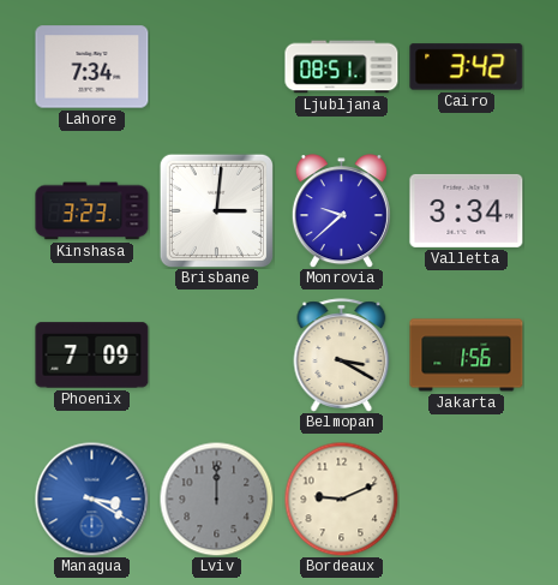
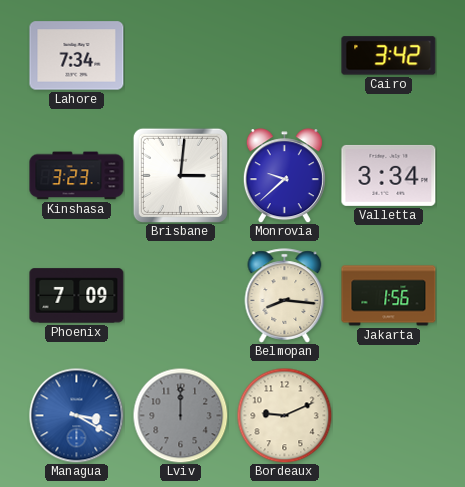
Ljubljana: 08:51 -> none
Belmopan: 3:20 -> 8:16
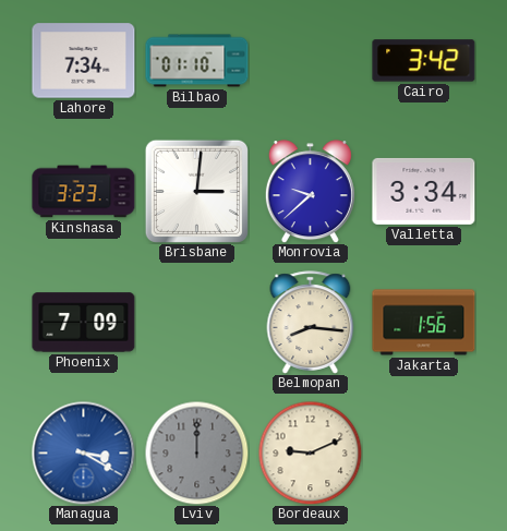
Bilbao: none -> 01:10
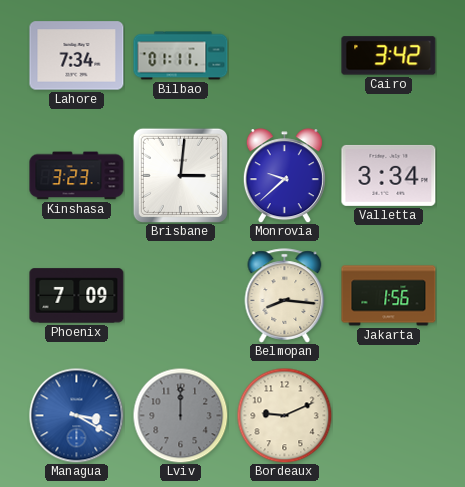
Bilbao: 01:10 -> 01:11
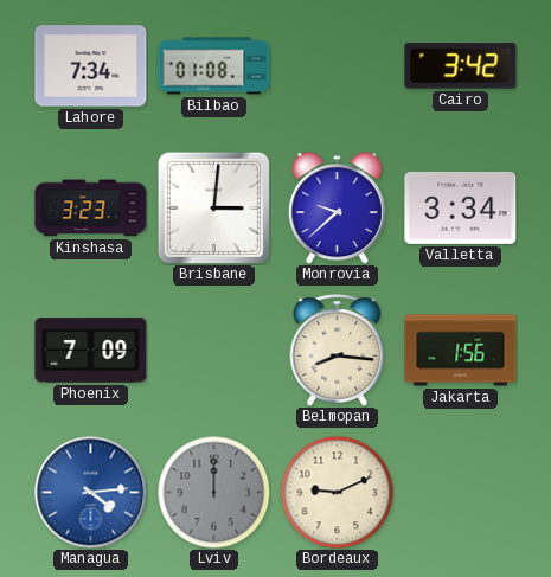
Bilbao: 01:11 -> 01:08
Managua: 3:20 -> 4:14
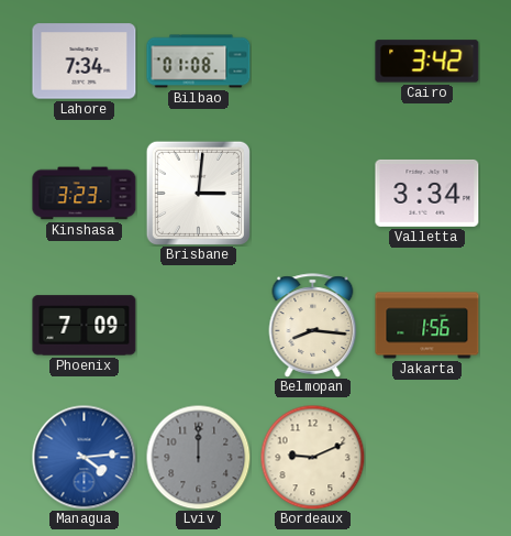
Monrovia: 9:38 -> none
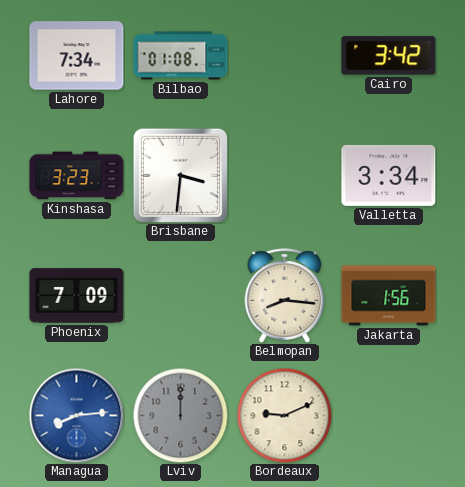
Brisbane: 3:01 -> 3:31
Managua: 4:14 -> 8:14
